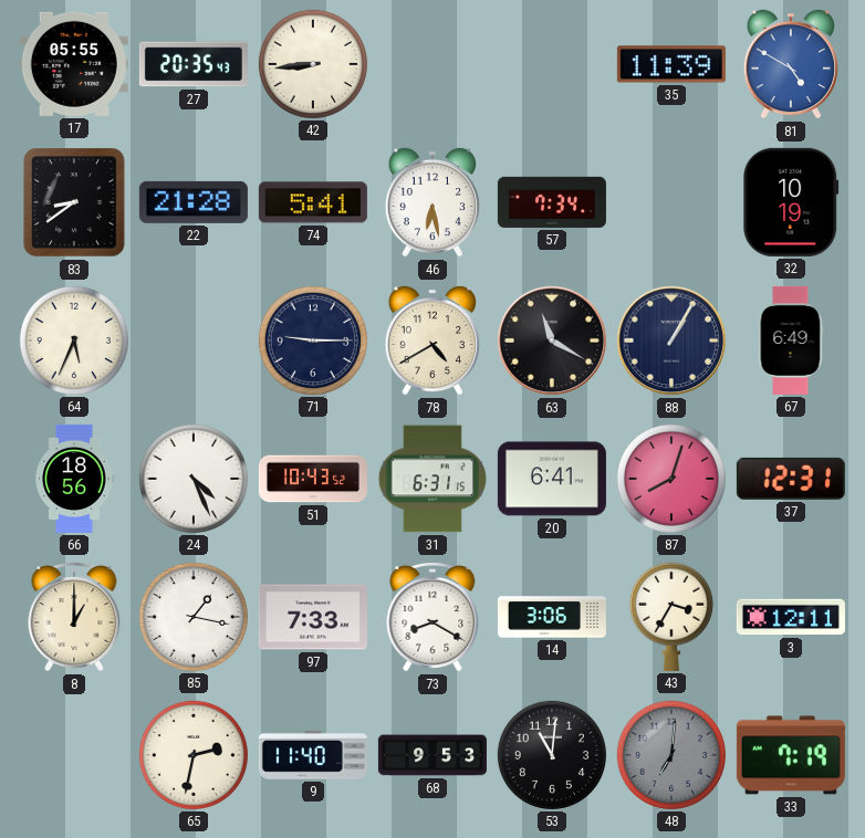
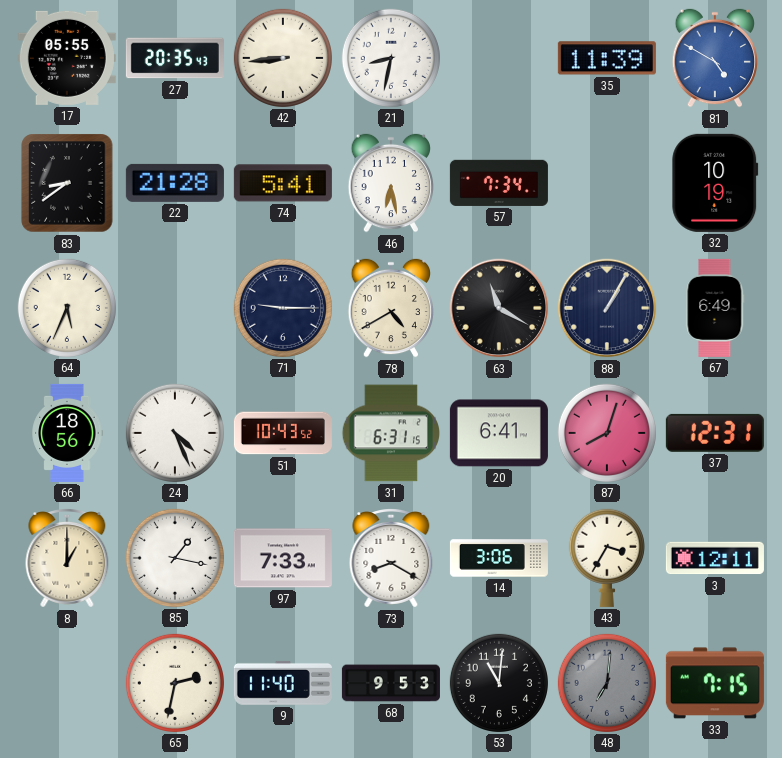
21: none -> 8:32
33: 7:19 -> 7:15
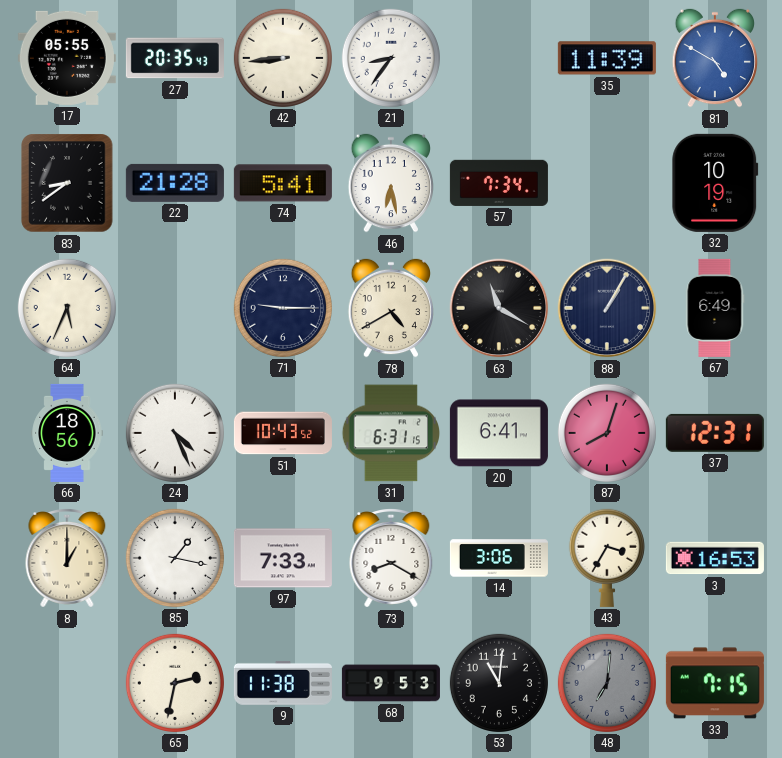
21: 8:32 -> 8:36
3: 12:11 -> 16:53
9: 11:40 -> 11:38
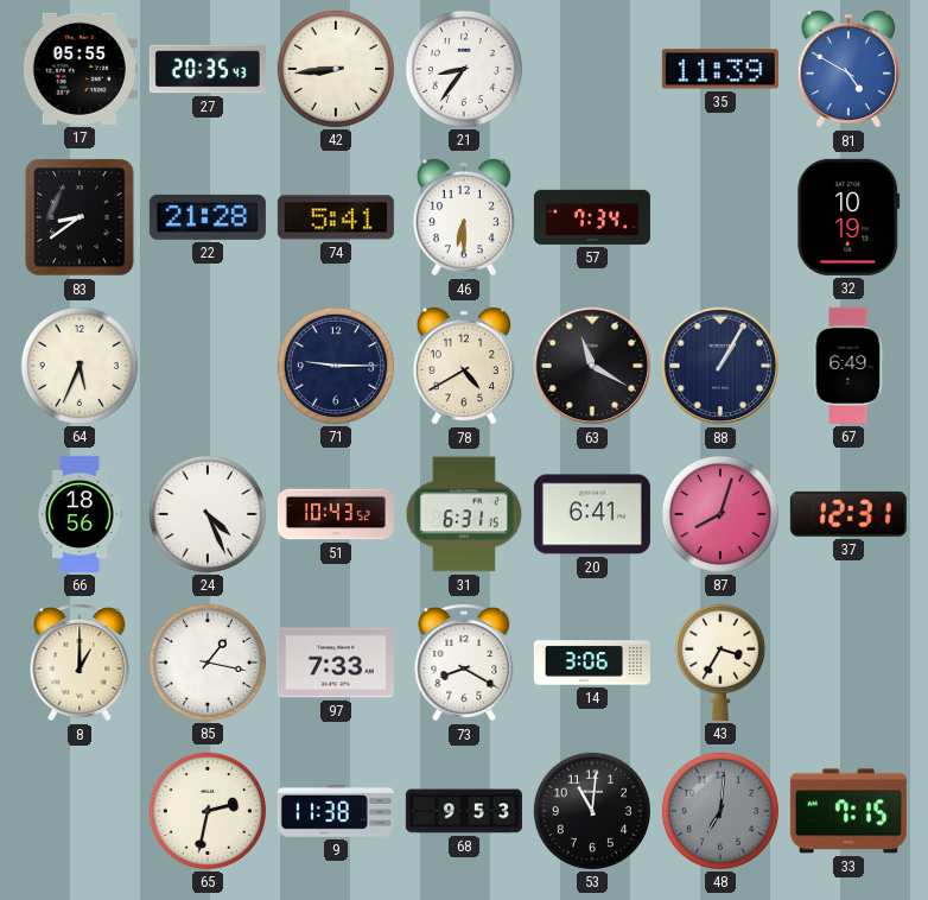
46: 6:28 -> 6:30
3: 16:53 -> none
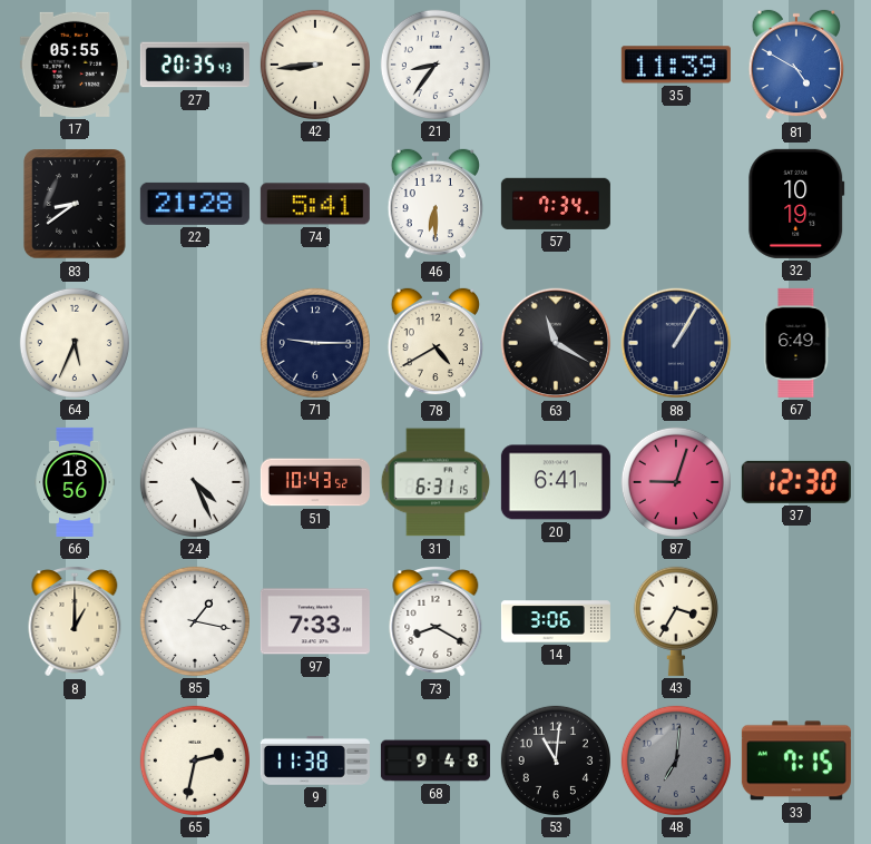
87: 8:03 -> 9:03
37: 12:31 -> 12:30
68: 9:53 -> 9:48
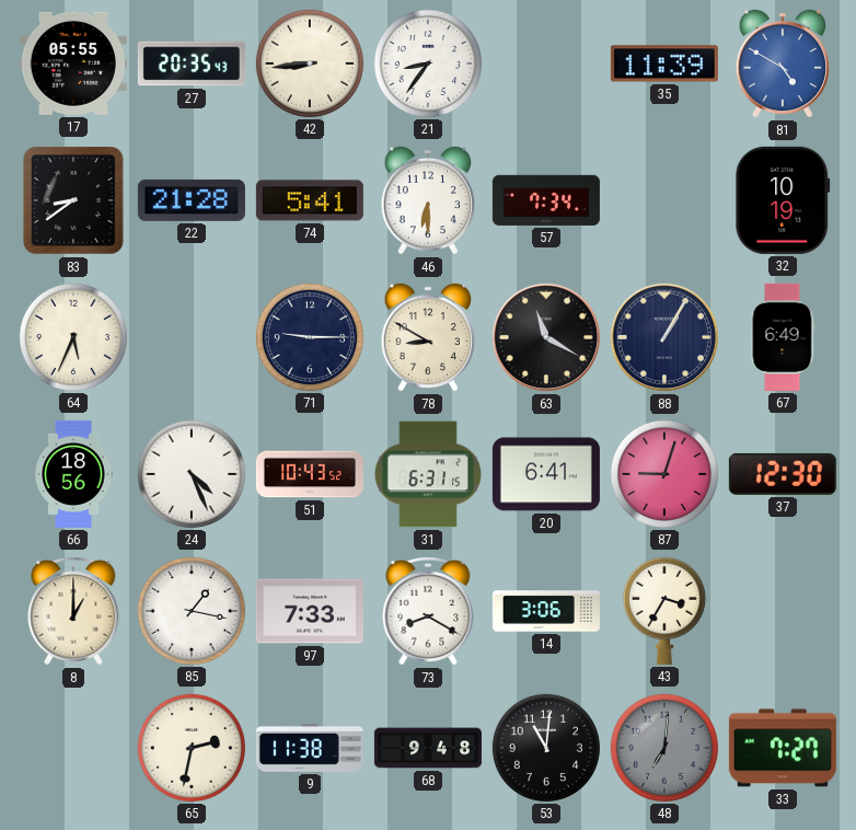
78: 4:40 -> 8:50
33: 7:15 -> 7:27
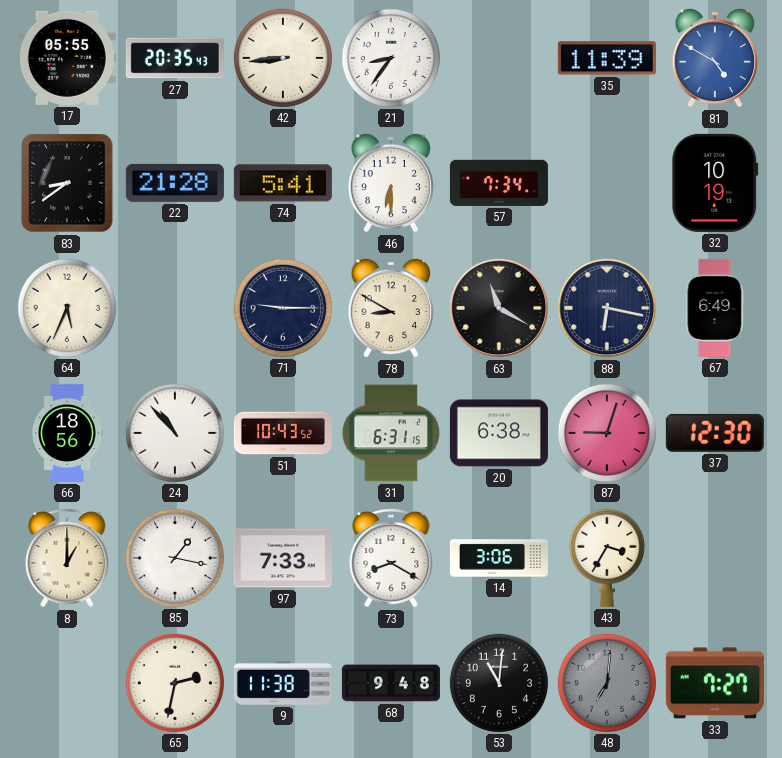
88: 1:05 -> 6:17
24: 4:26 -> 10:53
20: 6:41 -> 6:38
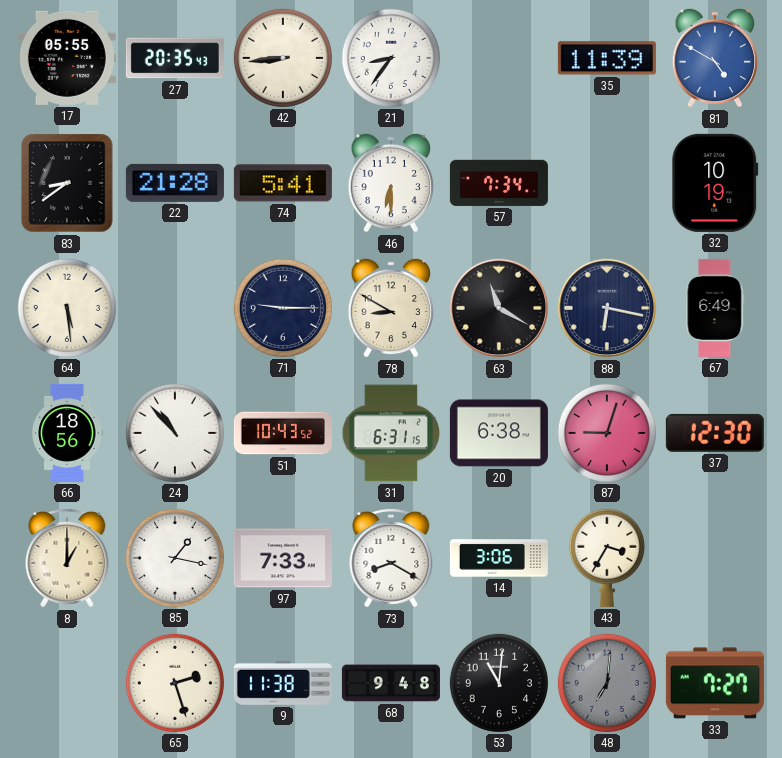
64: 5:34 -> 5:29
65: 2:32 -> 2:27
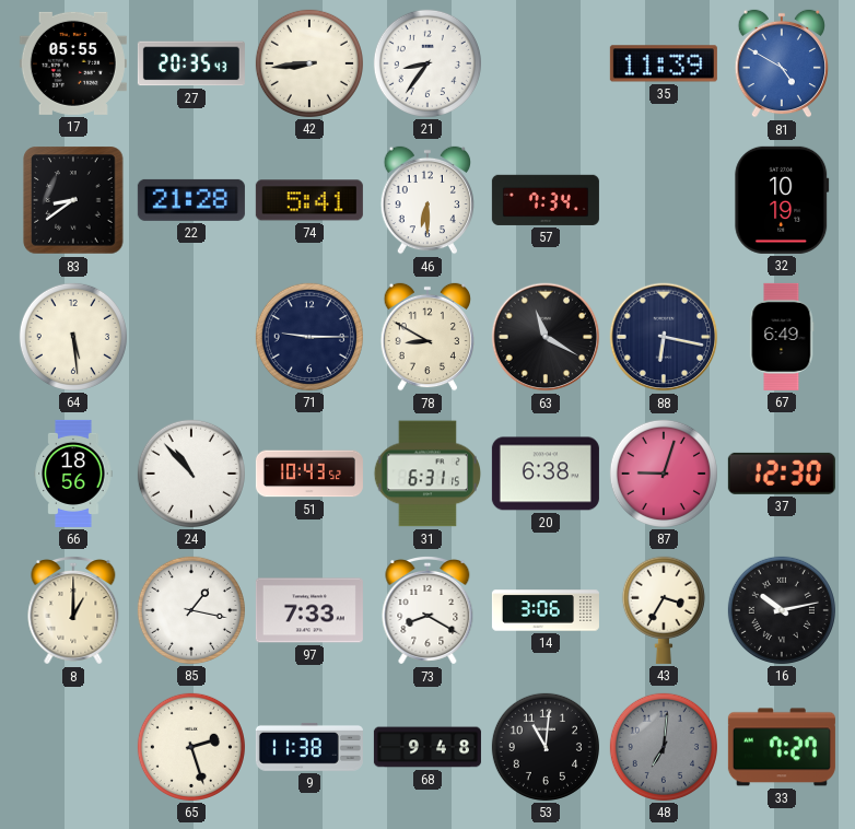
16: none -> 10:13
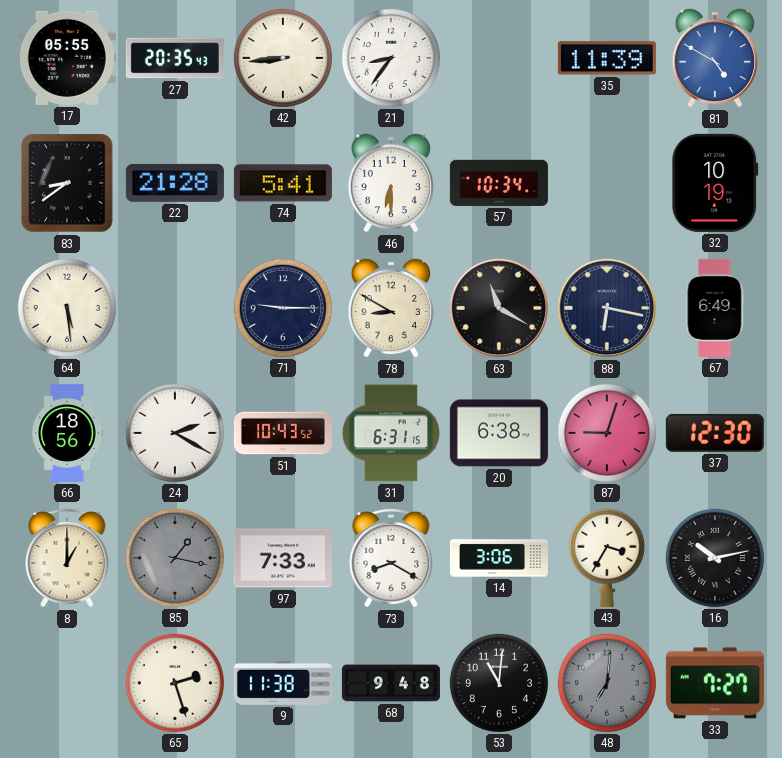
57: 7:34 -> 10:34
24: 10:53 -> 2:20
85 dial: white -> grey
